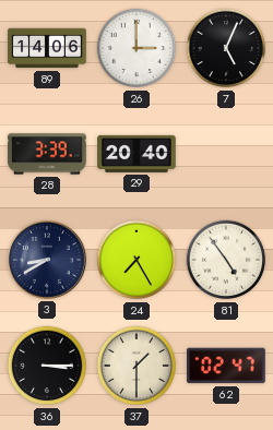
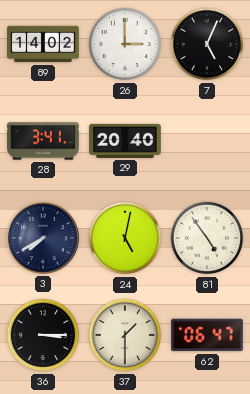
89: 14:06 -> 14:02
28: 3:39 -> 3:41
3: 8:40 -> 7:40
24: 7:25 -> 5:02
62: 02:47 -> 06:47
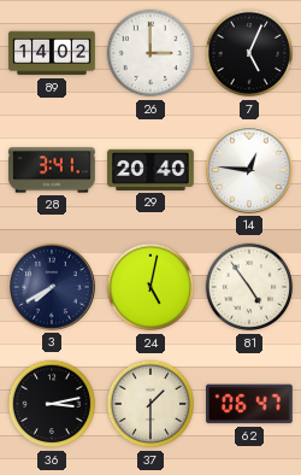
14: none -> 12:46
36: 3:15 -> 3:13
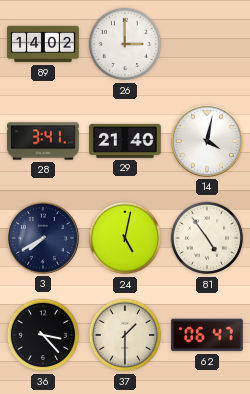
7: 5:04 -> none
29: 20:40 -> 21:40
14: 12:46 -> 4:02
36: 3:13 -> 3:23
